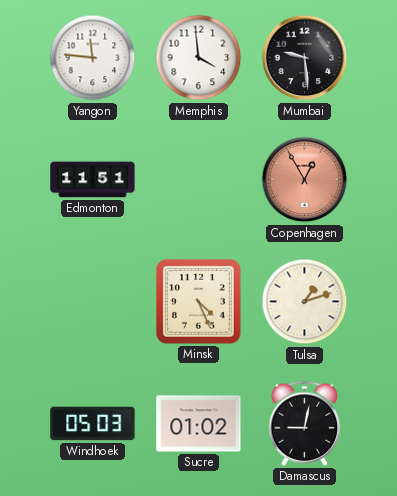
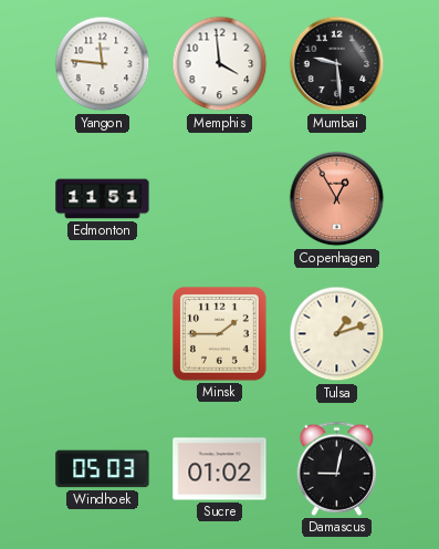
Minsk: 4:26 -> 1:45
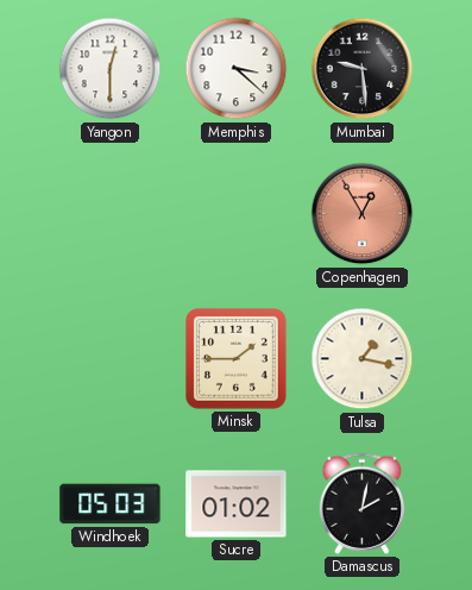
Yangon: 11:46 -> 12:30
Memphis: 3:59 -> 3:22
Edmonton: 11:51 -> none
Tulsa: 1:12 -> 1:17
Damascus: 9:02 -> 2:02
